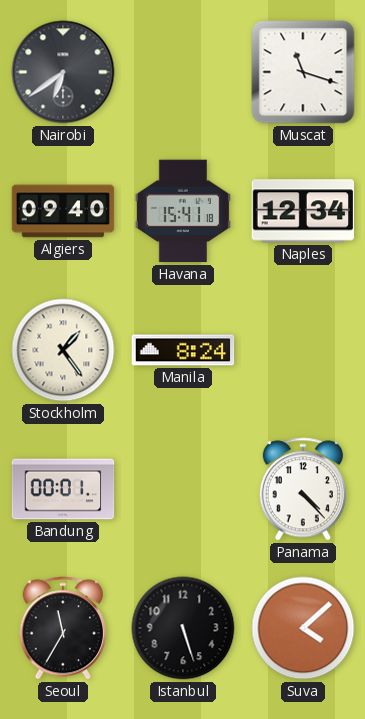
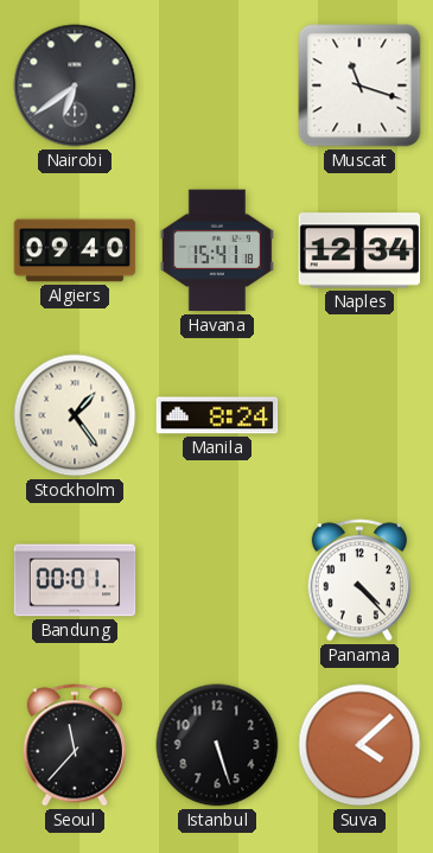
Seoul: 11:35 -> 11:37
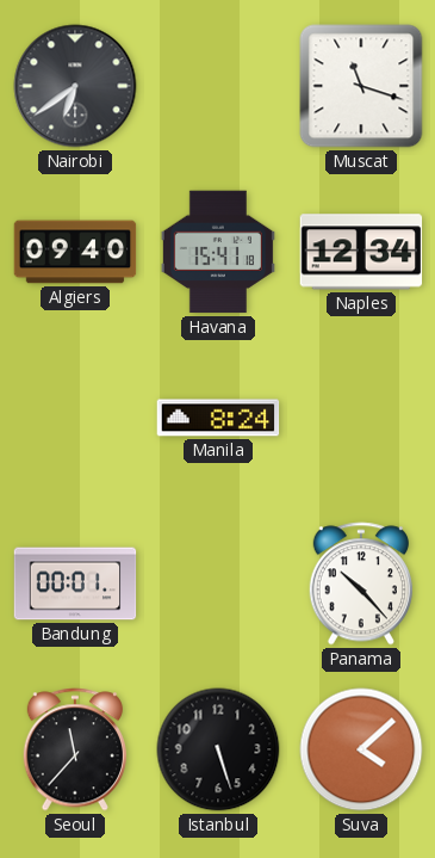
Stockholm: 1:24 -> none
Panama: 4:23 -> 10:23
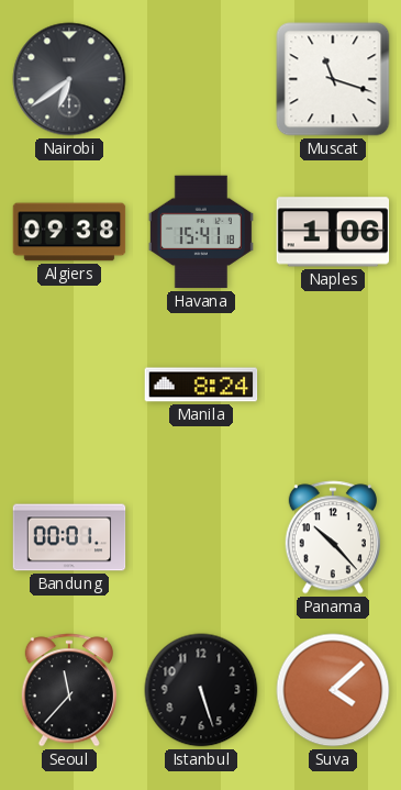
Algiers: 09:40 -> 09:38
Naples: 12:34 -> 1:06
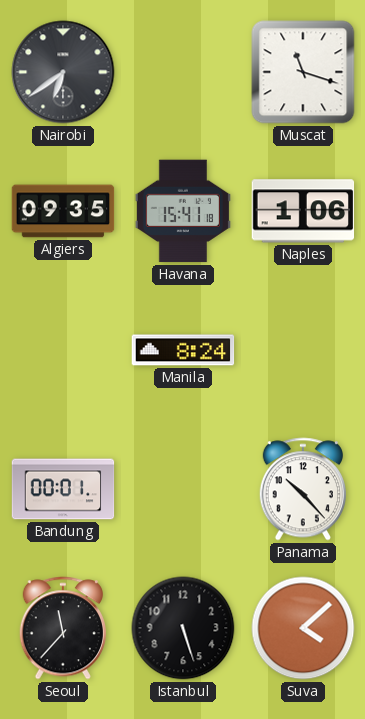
Algiers: 09:38 -> 09:35
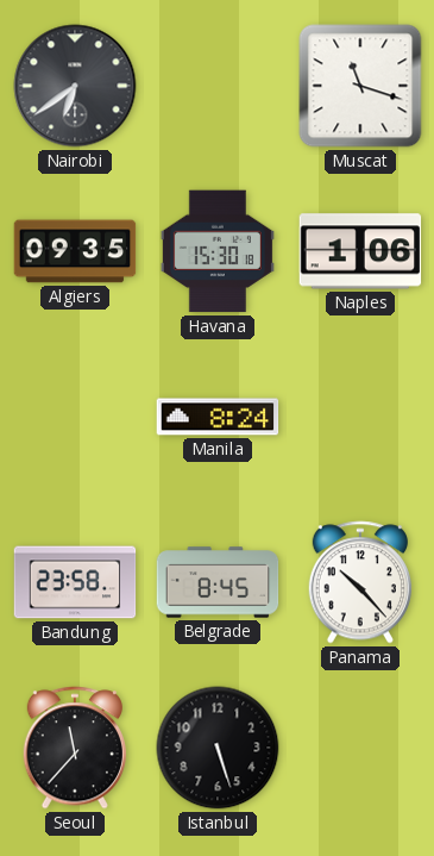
Havana: 15:41 -> 15:30
Bandung: 00:01 -> 23:58
Belgrade: none -> 8:45
Suva: 4:08 -> none
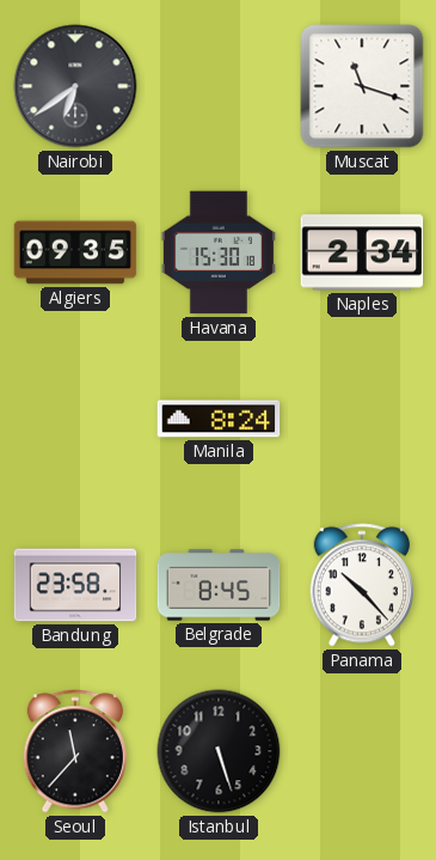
Naples: 1:06 -> 2:34
